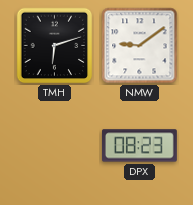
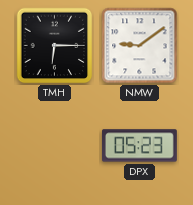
TMH: 6:12 -> 6:15
DPX: 08:23 -> 05:23
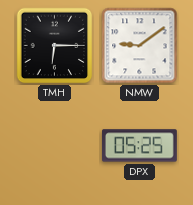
DPX: 05:23 -> 05:25
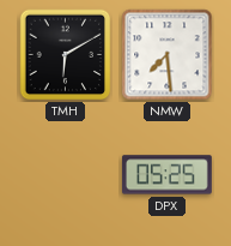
TMH: 6:15 -> 6:10
NMW: 9:09 -> 7:29
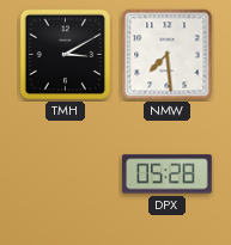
TMH: 6:10 -> 3:10
DPX: 05:25 -> 05:28
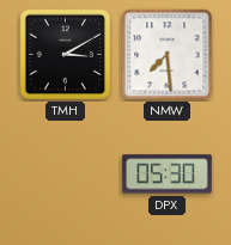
DPX: 05:28 -> 05:30
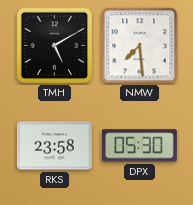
TMH: 3:10 -> 5:10
RKS: none -> 23:58
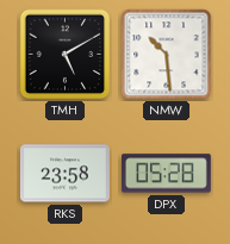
NMW: 7:29 -> 10:29
DPX: 05:30 -> 05:28
